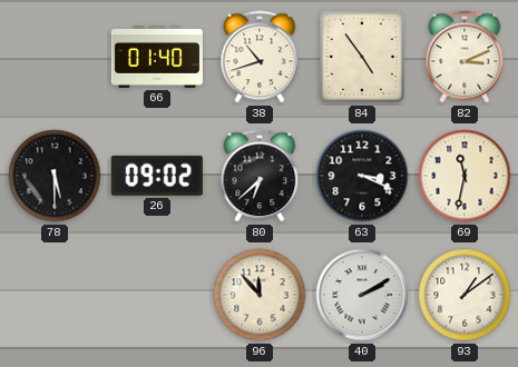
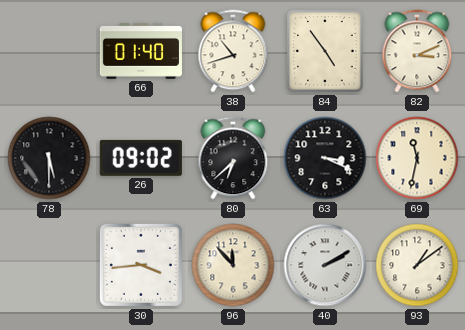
30: none -> 3:44
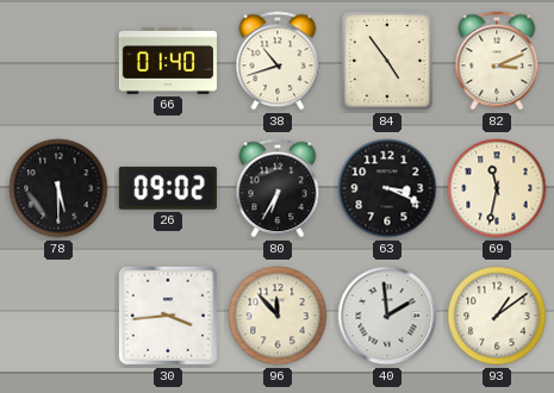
80: 6:38 -> 6:35
40: 2:10 -> 1:59
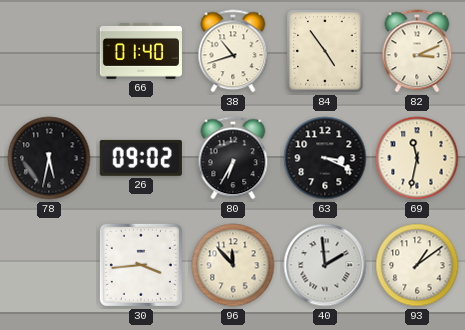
78: 5:30 -> 5:32
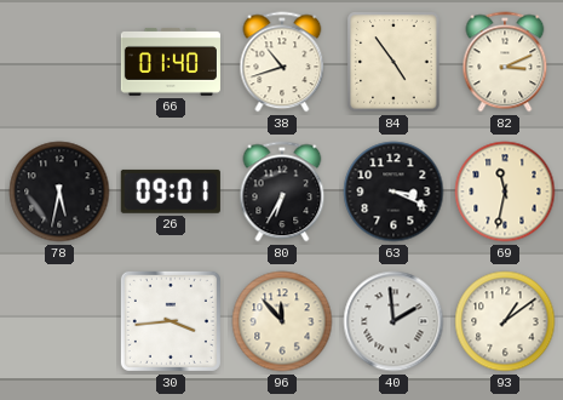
26: 09:02 -> 09:01
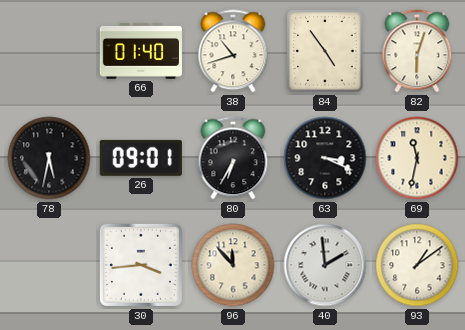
82: 3:11 -> 6:03
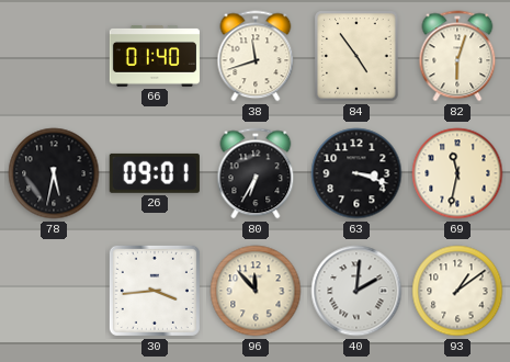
38: 10:42 -> 11:42
63: 3:19 -> 3:18
40: 1:59 -> 2:01
